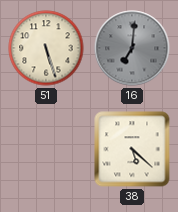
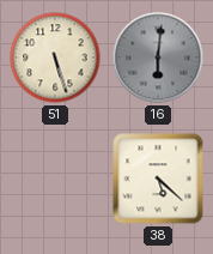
16: 7:01 -> 6:01
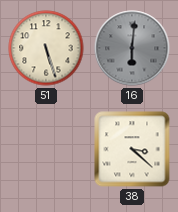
38: 5:22 -> 3:22
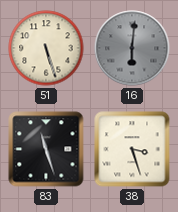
83: none -> 11:27
38: 3:22 -> 3:27
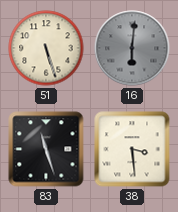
38: 3:27 -> 3:29
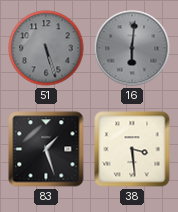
51 dial: cream -> grey
83: 11:27 -> 1:27
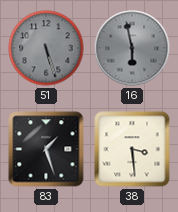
16: 6:01 -> 5:58
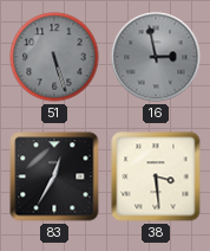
16: 5:58 -> 2:58
83: 1:27 -> 12:35
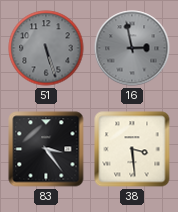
83: 12:35 -> 3:24
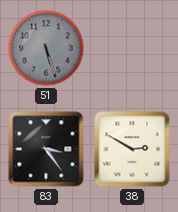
16: 2:58 -> none
38: 3:29 -> 2:50
